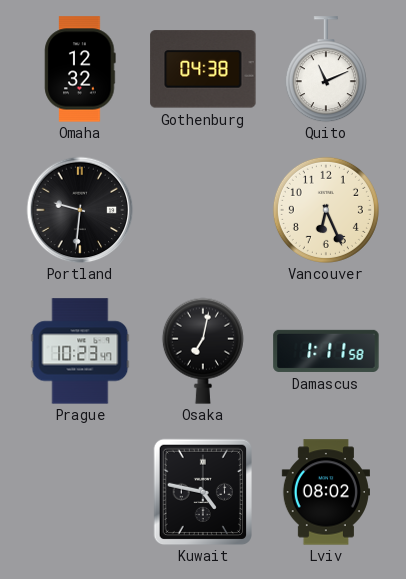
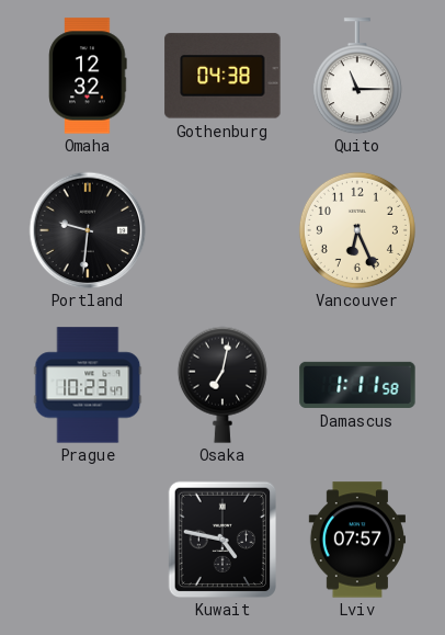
Quito: 11:11 -> 11:15
Lviv: 08:02 -> 07:57
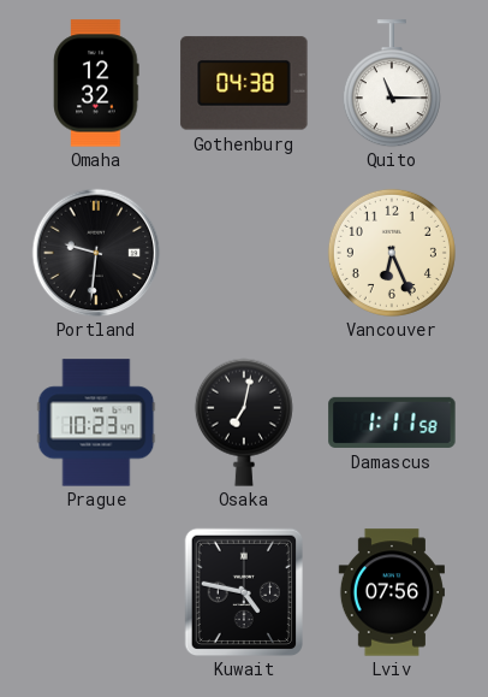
Lviv: 07:57 -> 07:56
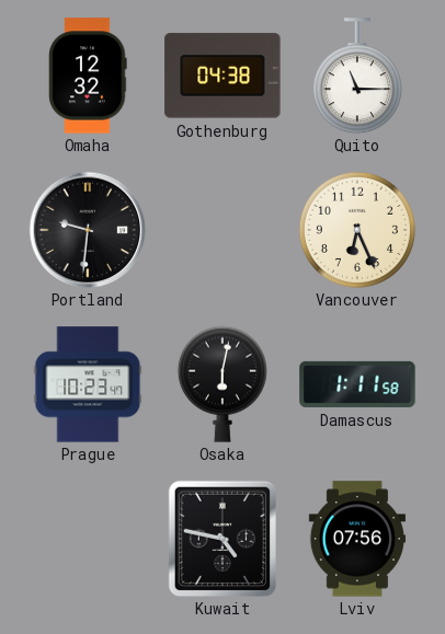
Osaka: 7:02 -> 6:02
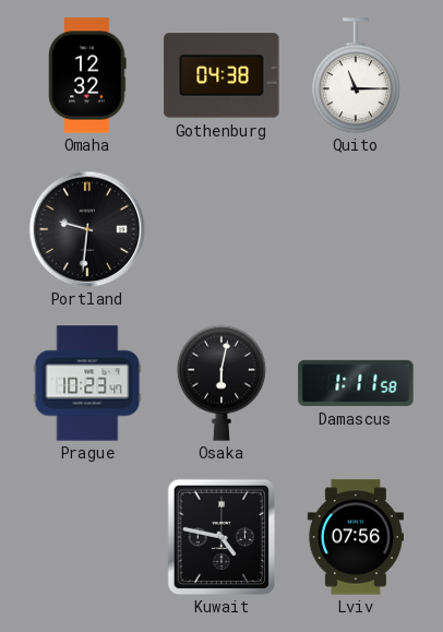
Vancouver: 6:26 -> none
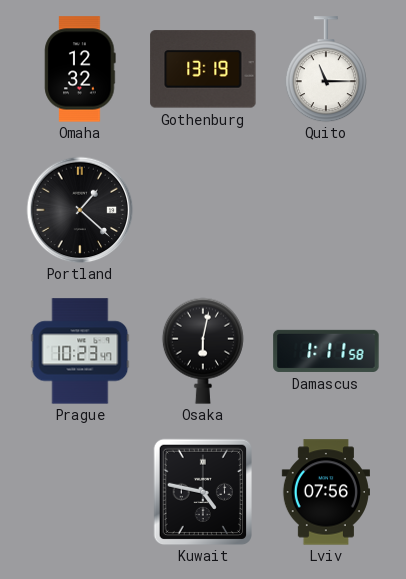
Gothenburg: 04:38 -> 13:19
Portland: 9:31 -> 1:22
